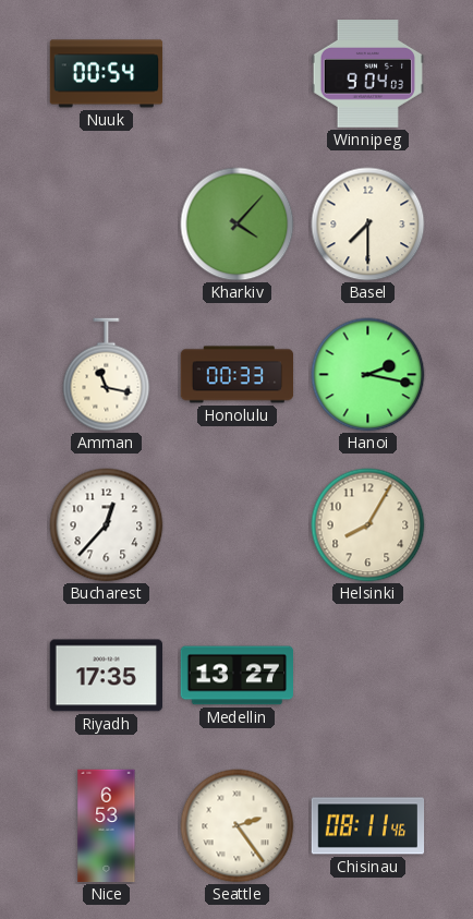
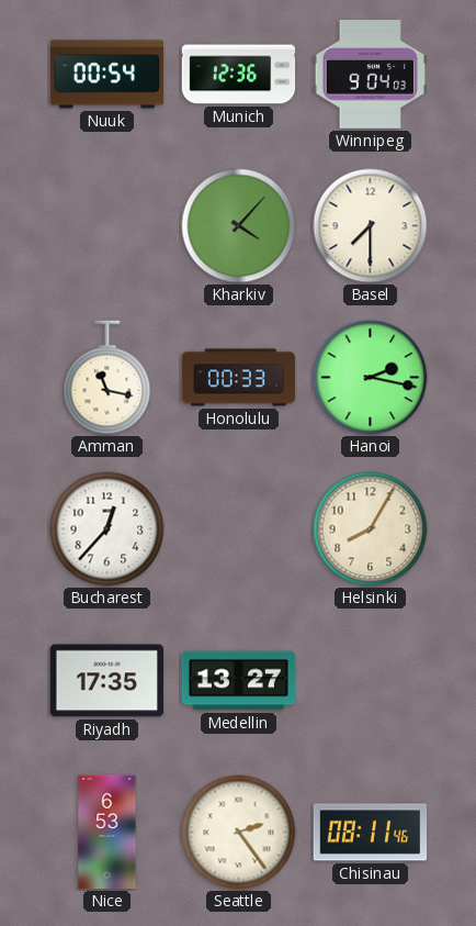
Munich: none -> 12:36
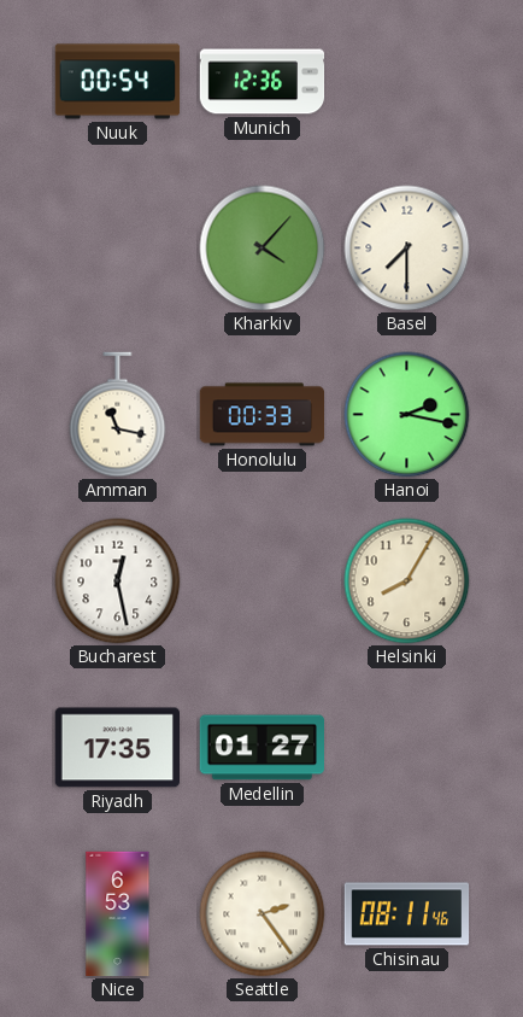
Winnipeg: 9:04 -> none
Bucharest: 12:37 -> 12:28
Medellin: 13:27 -> 01:27
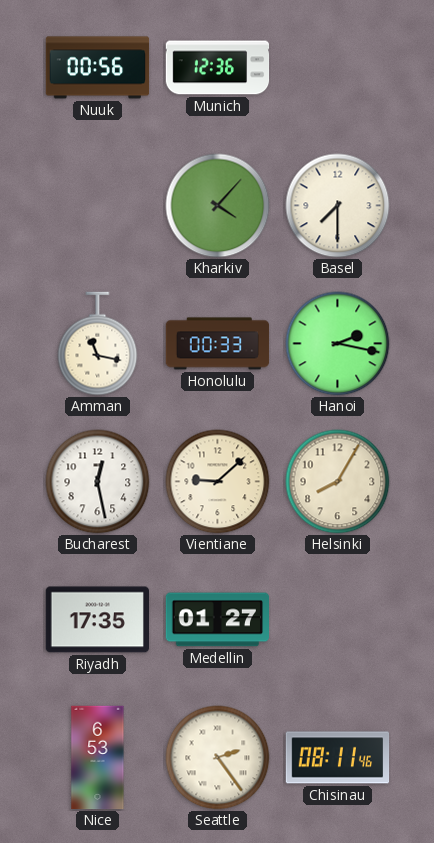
Nuuk: 00:54 -> 00:56
Vientiane: none -> 9:08
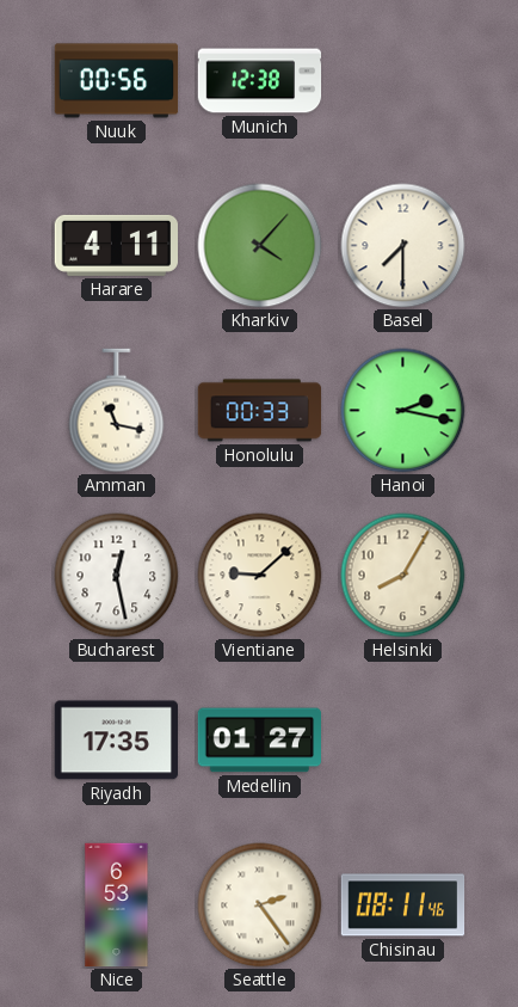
Munich: 12:36 -> 12:38
Harare: none -> 4:11
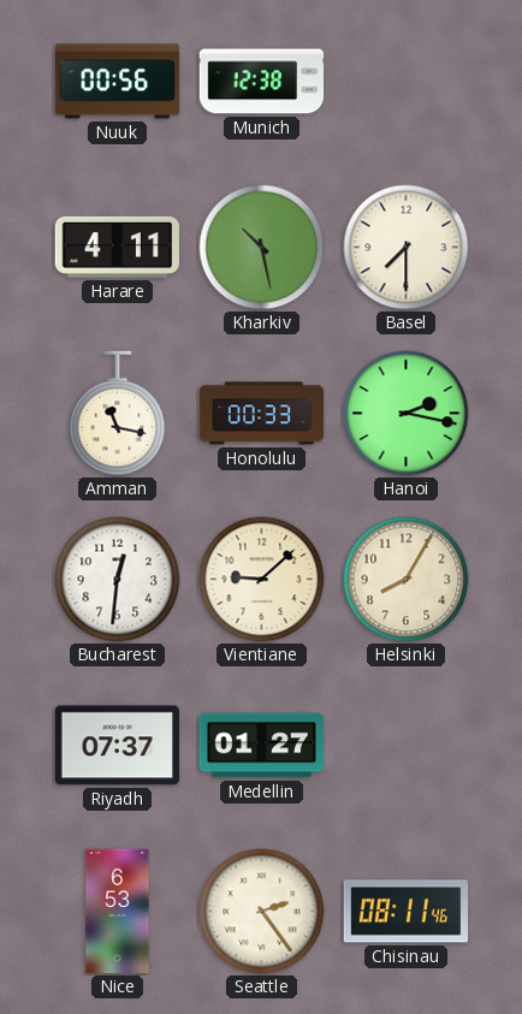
Kharkiv: 4:07 -> 10:28
Bucharest: 12:28 -> 12:31
Riyadh: 17:35 -> 07:37
